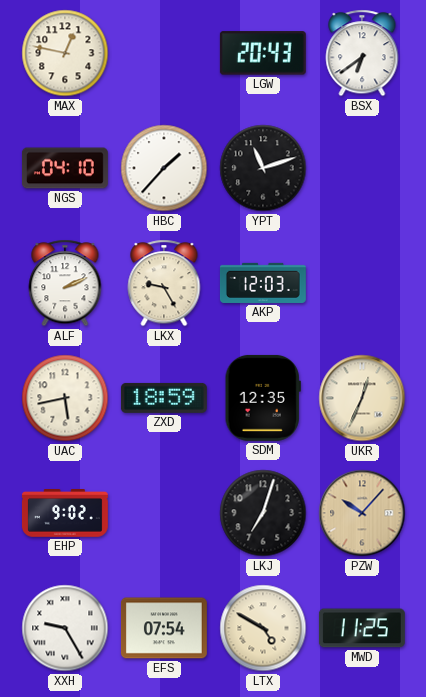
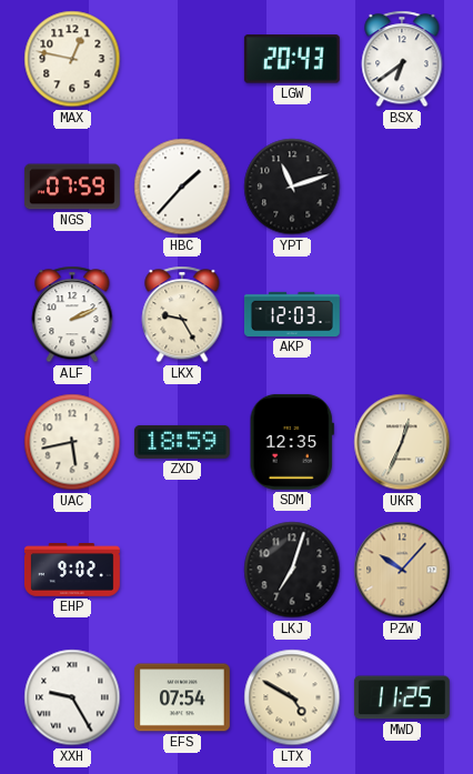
NGS: 04:10 -> 07:59
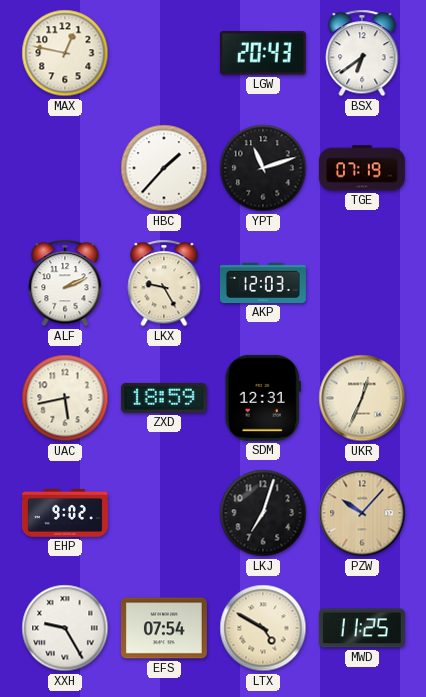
NGS: 07:59 -> none
TGE: none -> 07:19
SDM: 12:35 -> 12:31
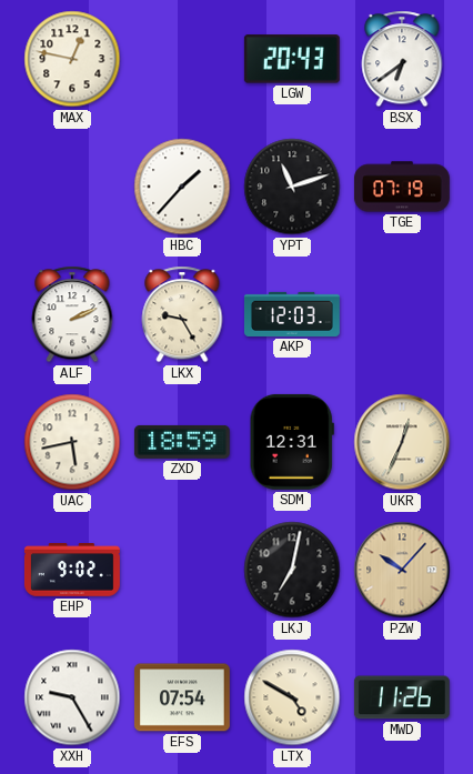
LKJ: 7:03 -> 7:02
MWD: 11:25 -> 11:26
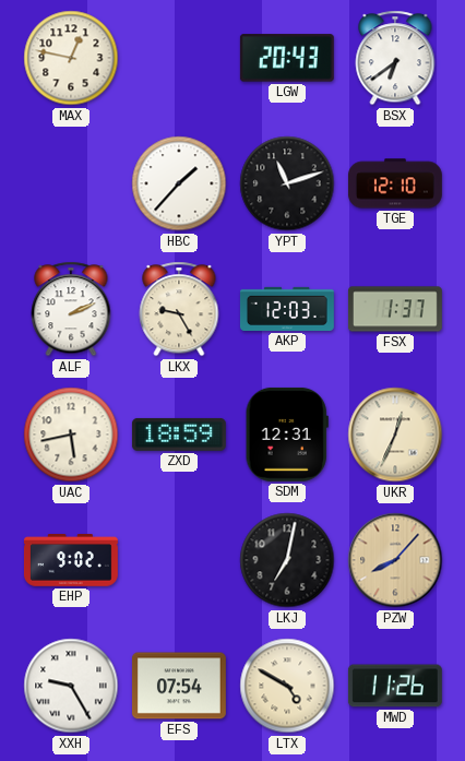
TGE: 07:19 -> 12:10
FSX: none -> 1:37
PZW: 10:07 -> 8:07
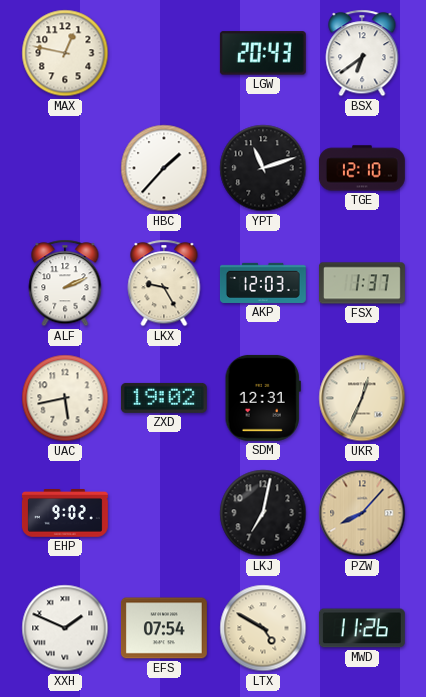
ZXD: 18:59 -> 19:02
XXH: 9:25 -> 1:49
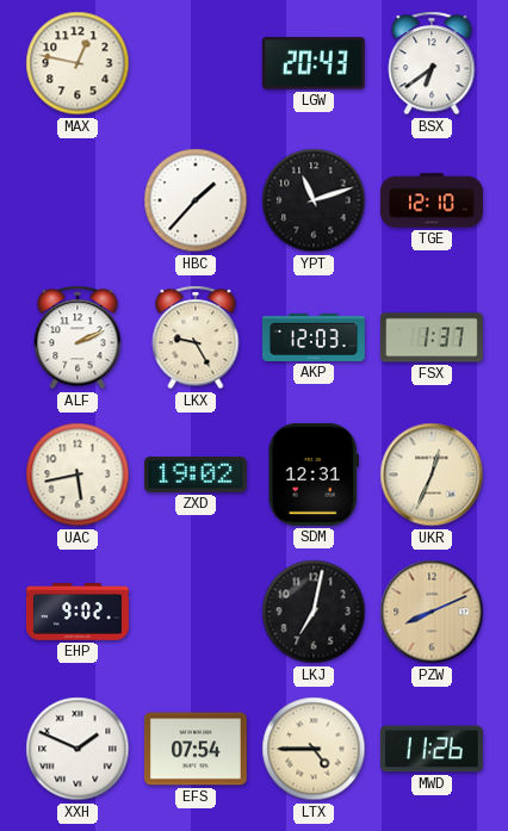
PZW: 8:07 -> 8:11
LTX: 4:50 -> 4:45
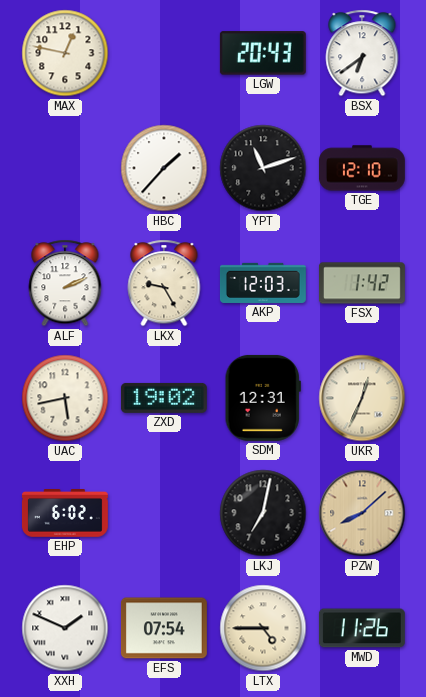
FSX: 1:37 -> 1:42
EHP: 9:02 -> 6:02
PZW: 8:11 -> 8:08
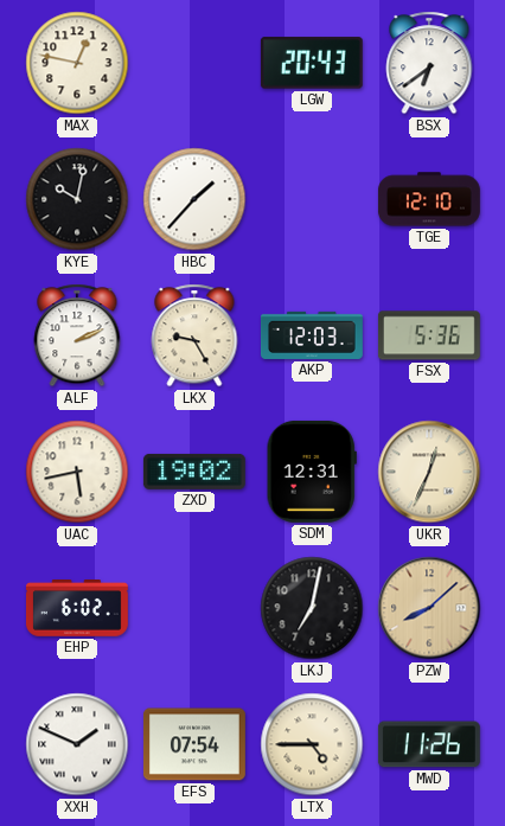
KYE: none -> 10:02
YPT: 11:12 -> none
FSX: 1:42 -> 5:36
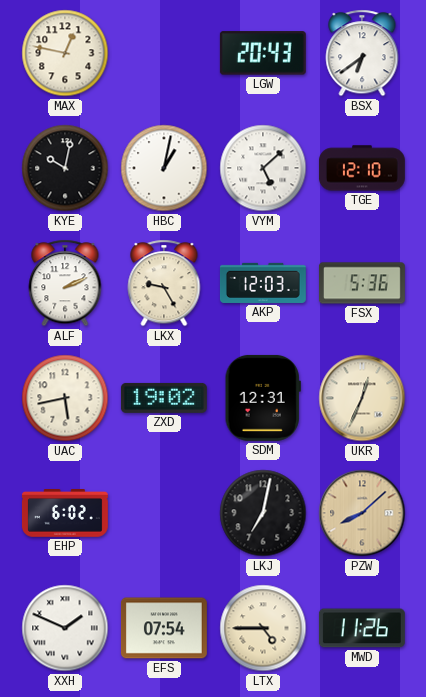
HBC: 1:37 -> 1:02
VYM: none -> 5:08
